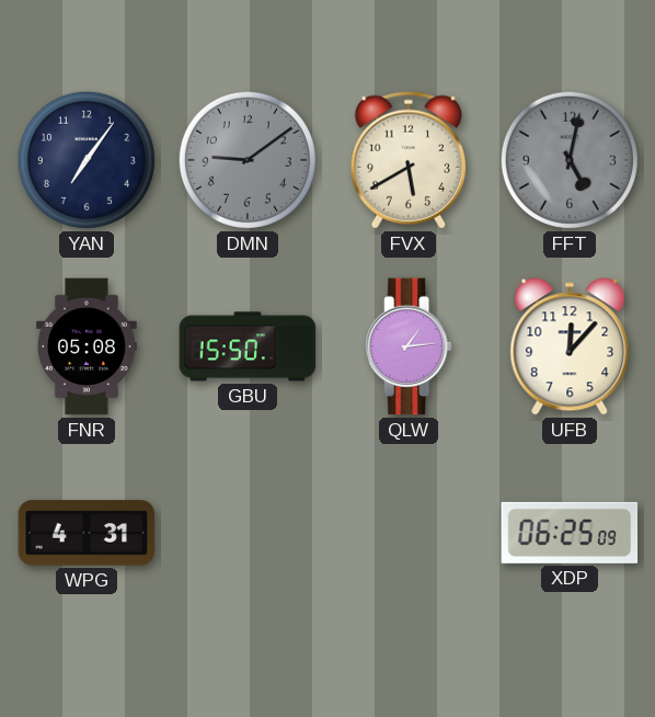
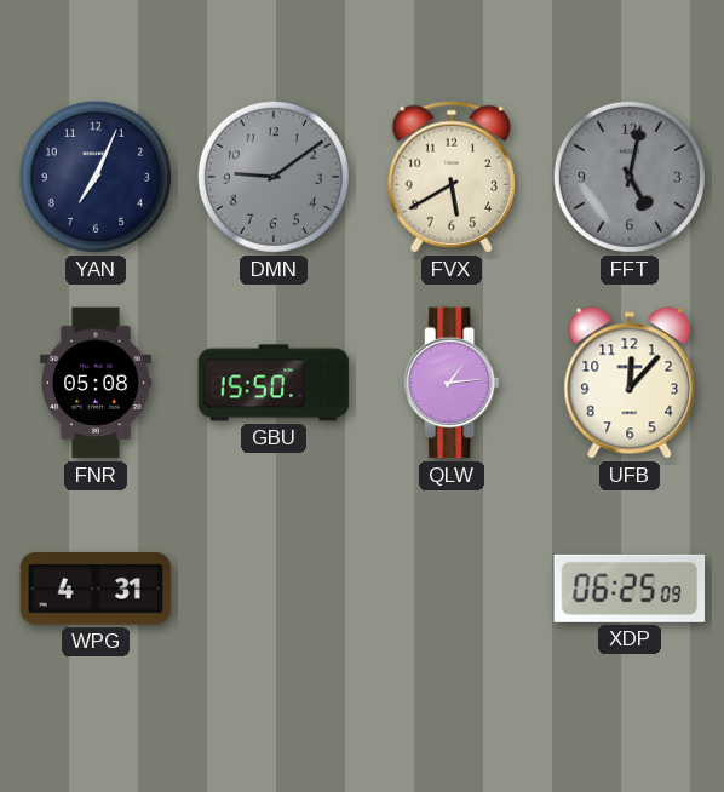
YAN: 7:06 -> 7:04
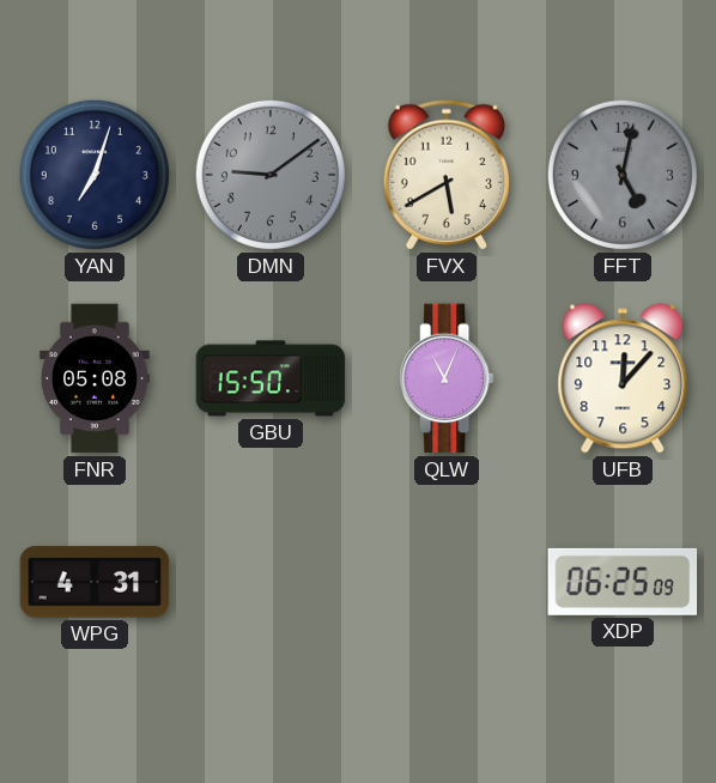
YAN: 7:04 -> 7:03
QLW: 1:14 -> 11:04
